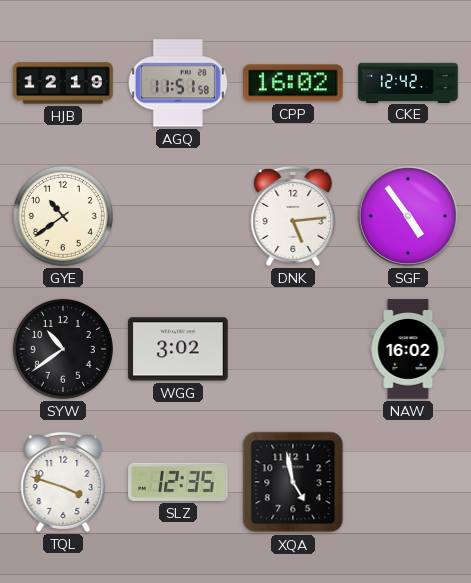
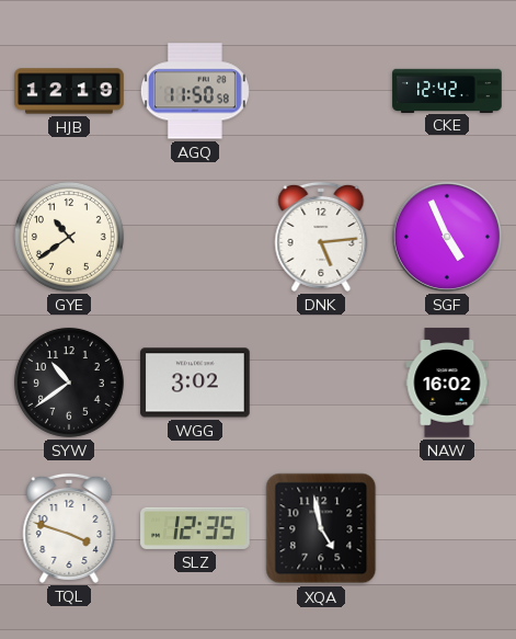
AGQ: 11:51 -> 11:50
CPP: 16:02 -> none
SGF: 4:54 -> 4:56
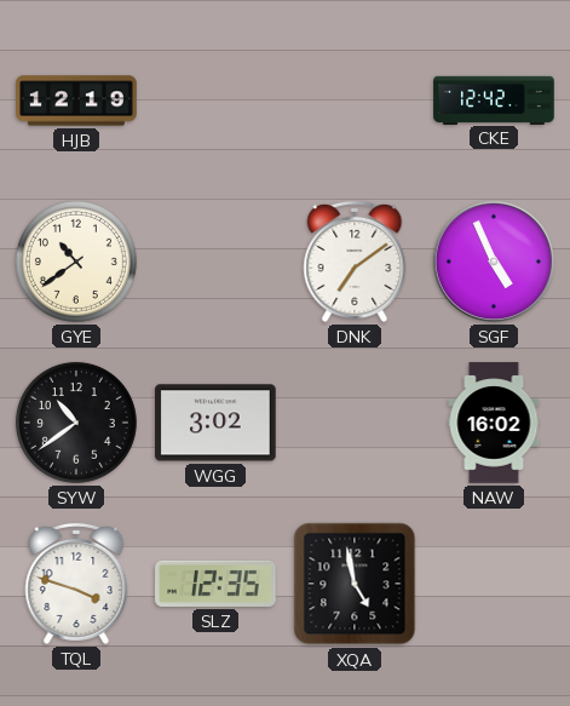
AGQ: 11:50 -> none
DNK: 5:14 -> 7:09
